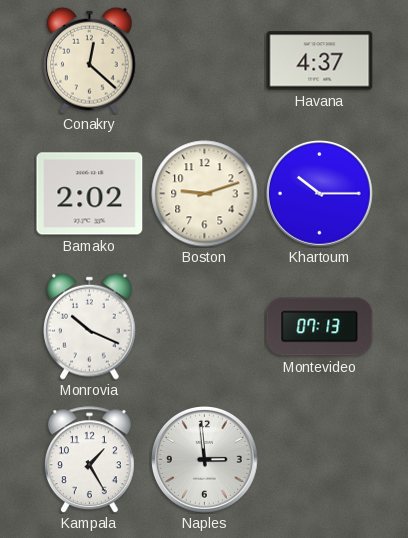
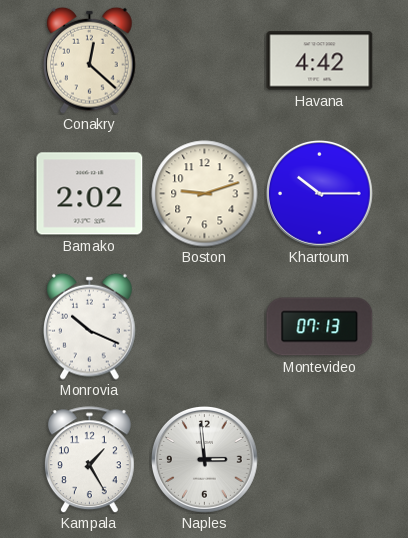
Havana: 4:37 -> 4:42
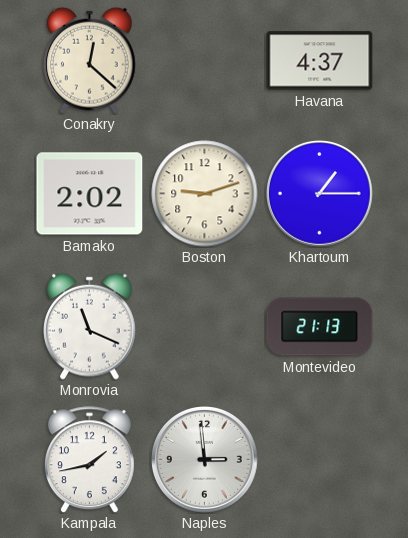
Havana: 4:42 -> 4:37
Khartoum: 10:15 -> 1:15
Monrovia: 10:19 -> 11:19
Montevideo: 07:13 -> 21:13
Kampala: 1:25 -> 1:43
